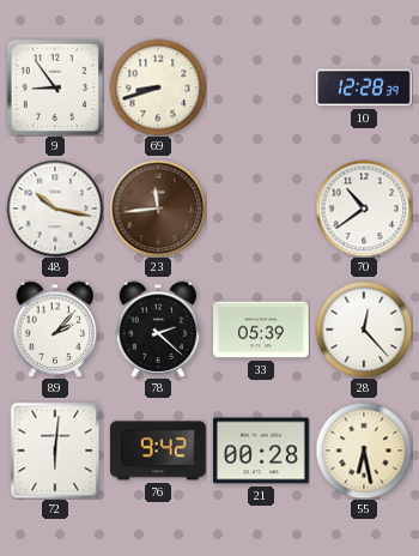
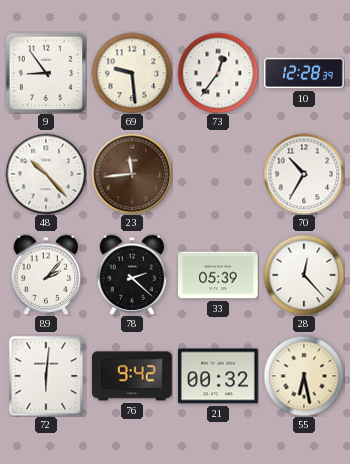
69: 8:42 -> 9:29
73: none -> 12:36
48: 10:17 -> 10:23
70: 10:39 -> 10:35
21: 00:28 -> 00:32
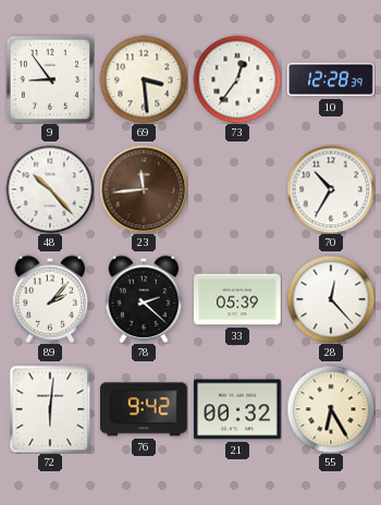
69: 9:29 -> 3:29
55: 6:28 -> 6:25
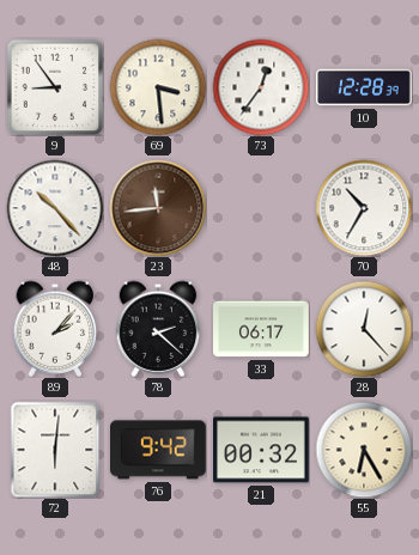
33: 05:39 -> 06:17
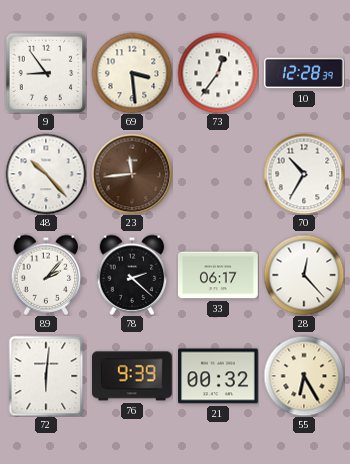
76: 9:42 -> 9:39
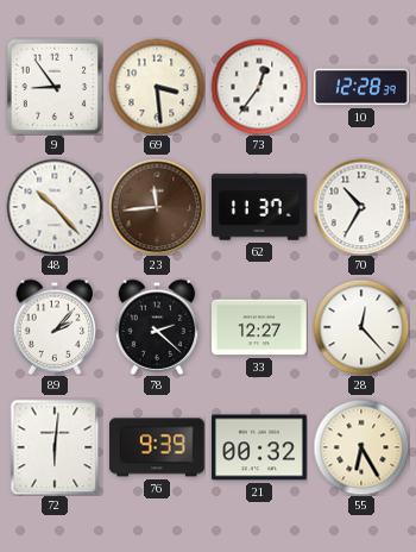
62: none -> 11:37
33: 06:17 -> 12:27
